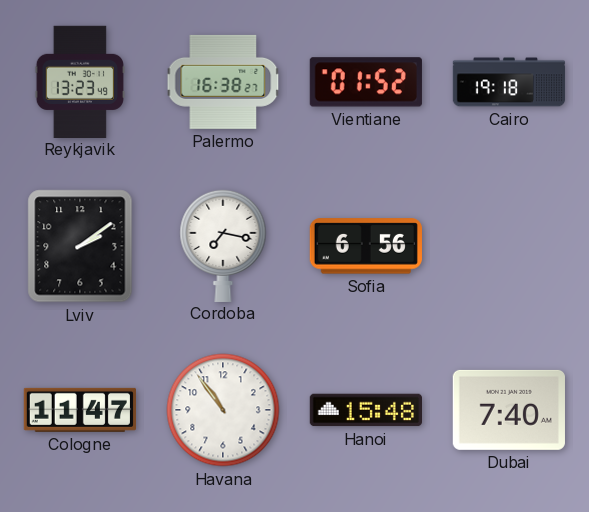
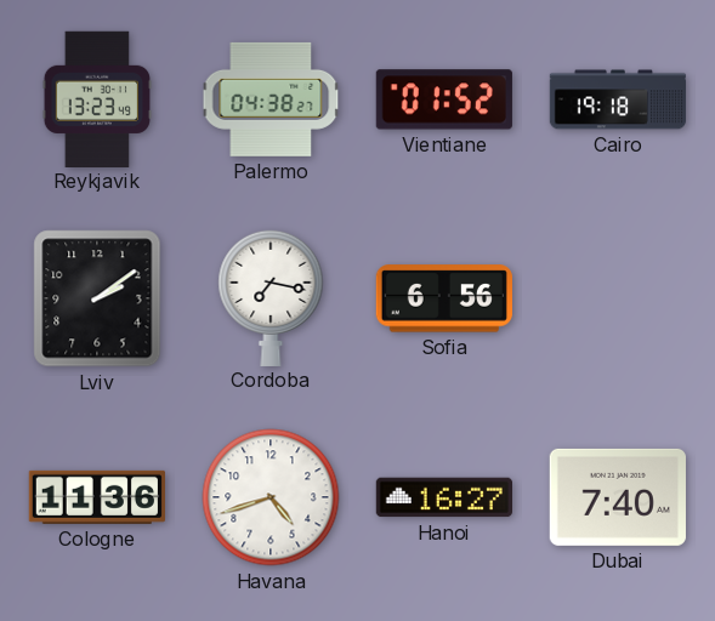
Palermo: 16:38 -> 04:38
Cologne: 11:47 -> 11:36
Havana: 10:54 -> 4:42
Hanoi: 15:48 -> 16:27
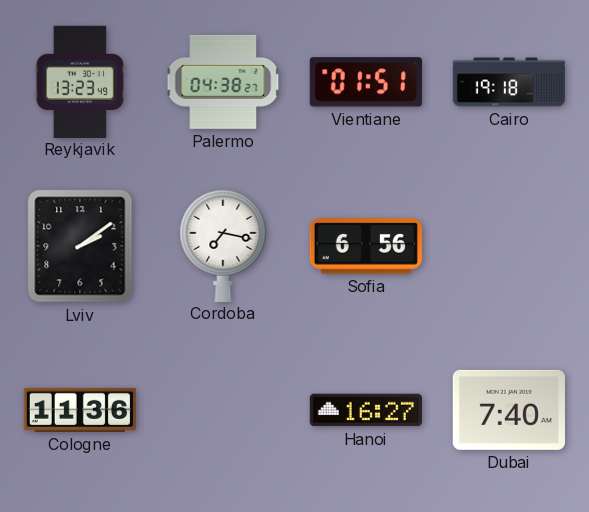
Vientiane: 01:52 -> 01:51
Havana: 4:42 -> none
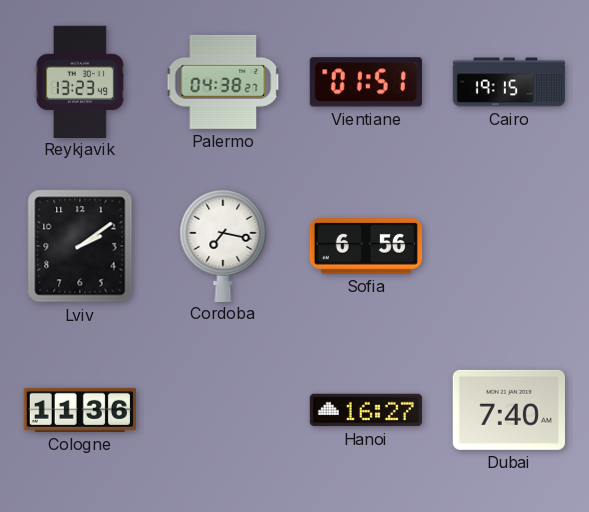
Cairo: 19:18 -> 19:15
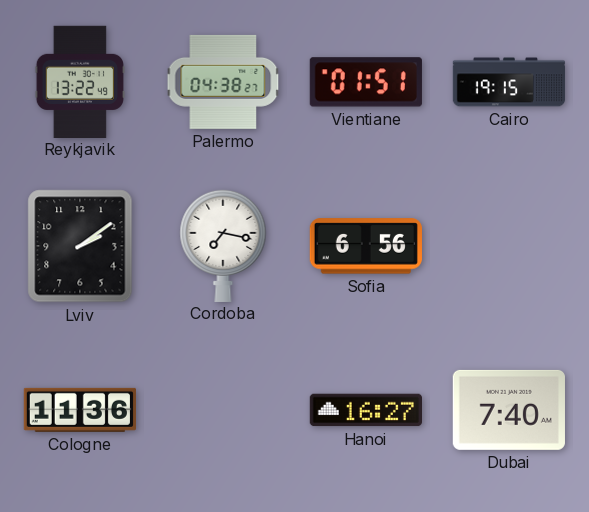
Reykjavik: 13:23 -> 13:22
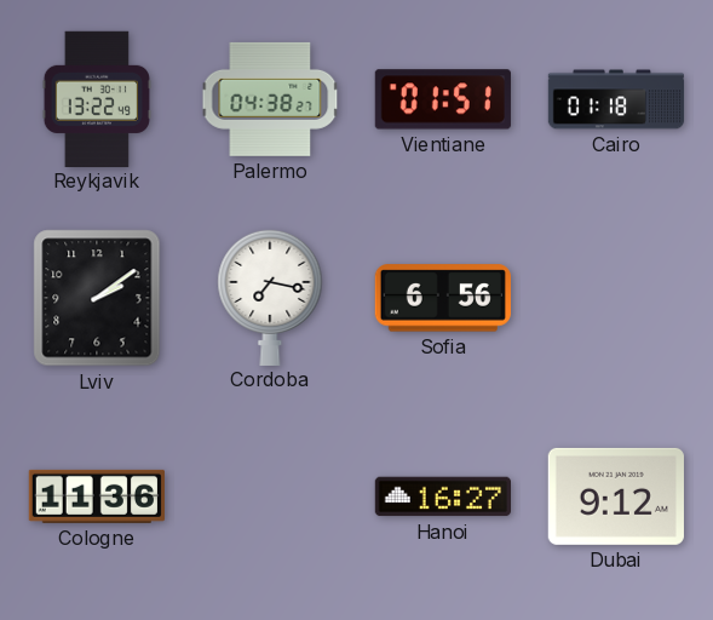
Cairo: 19:15 -> 01:18
Dubai: 7:40 -> 9:12
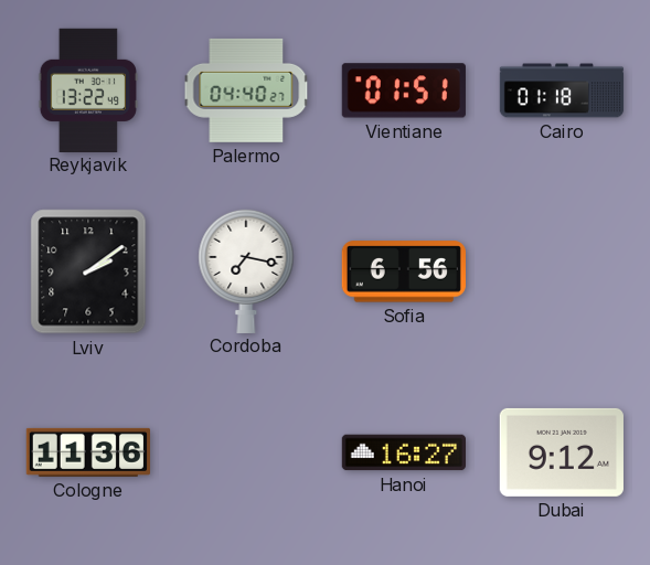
Palermo: 04:38 -> 04:40
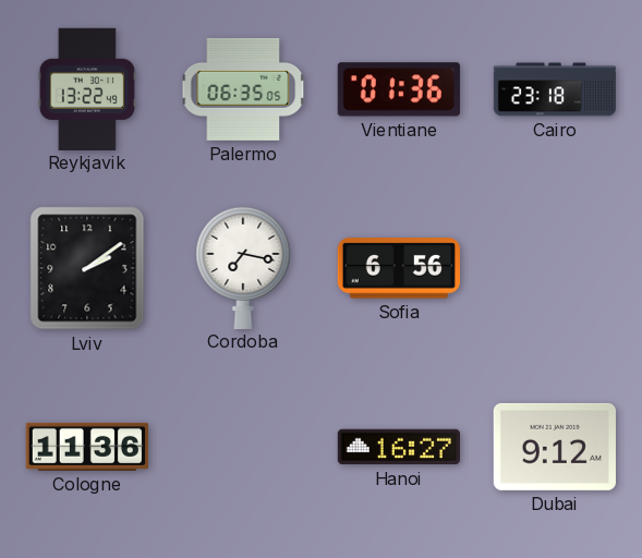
Palermo: 04:40 -> 06:35
Vientiane: 01:51 -> 01:36
Cairo: 01:18 -> 23:18
